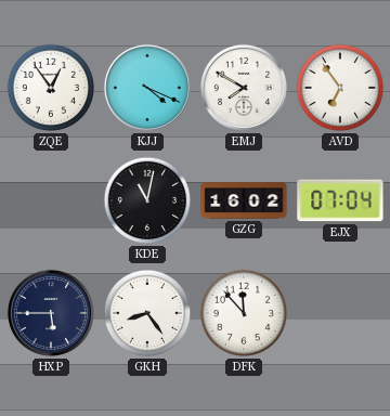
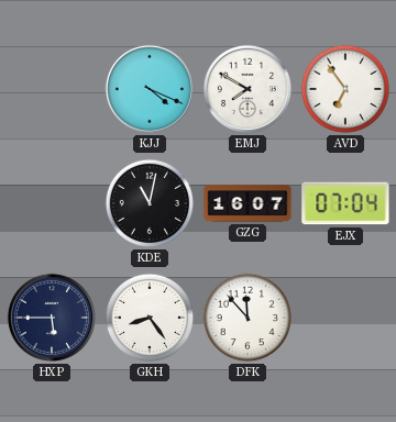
ZQE: 12:54 -> none
GZG: 16:02 -> 16:07
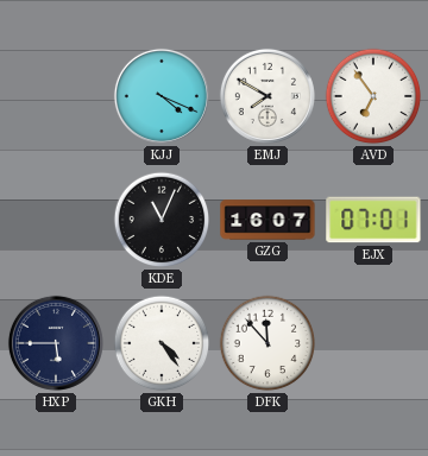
KDE: 11:02 -> 11:04
EJX: 07:04 -> 07:01
GKH: 8:24 -> 4:24
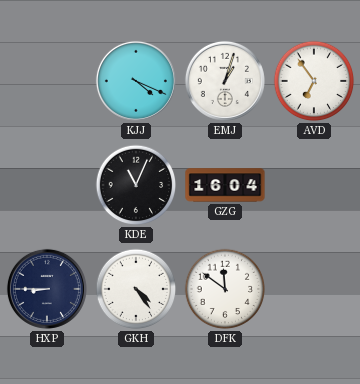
EMJ: 7:50 -> 1:03
GZG: 16:07 -> 16:04
EJX: 07:01 -> none
HXP: 5:45 -> 8:45
DFK: 11:53 -> 11:51
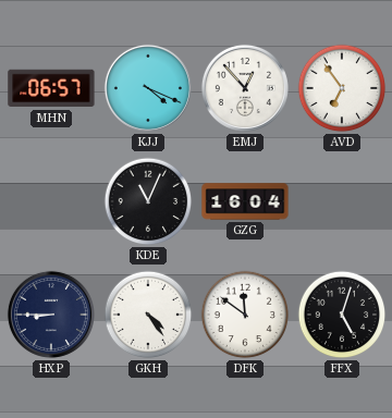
MHN: none -> 06:57
EMJ: 1:03 -> 12:53
FFX: none -> 5:03
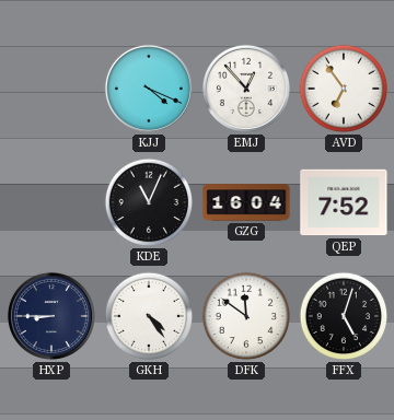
MHN: 06:57 -> none
QEP: none -> 7:52
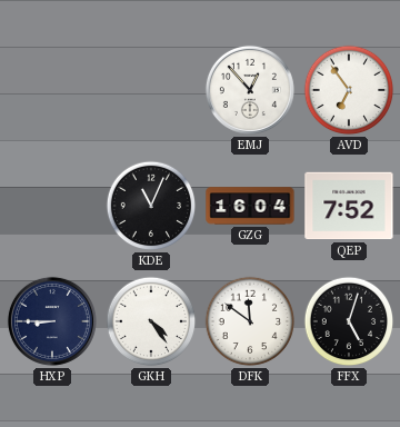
KJJ: 4:19 -> none
